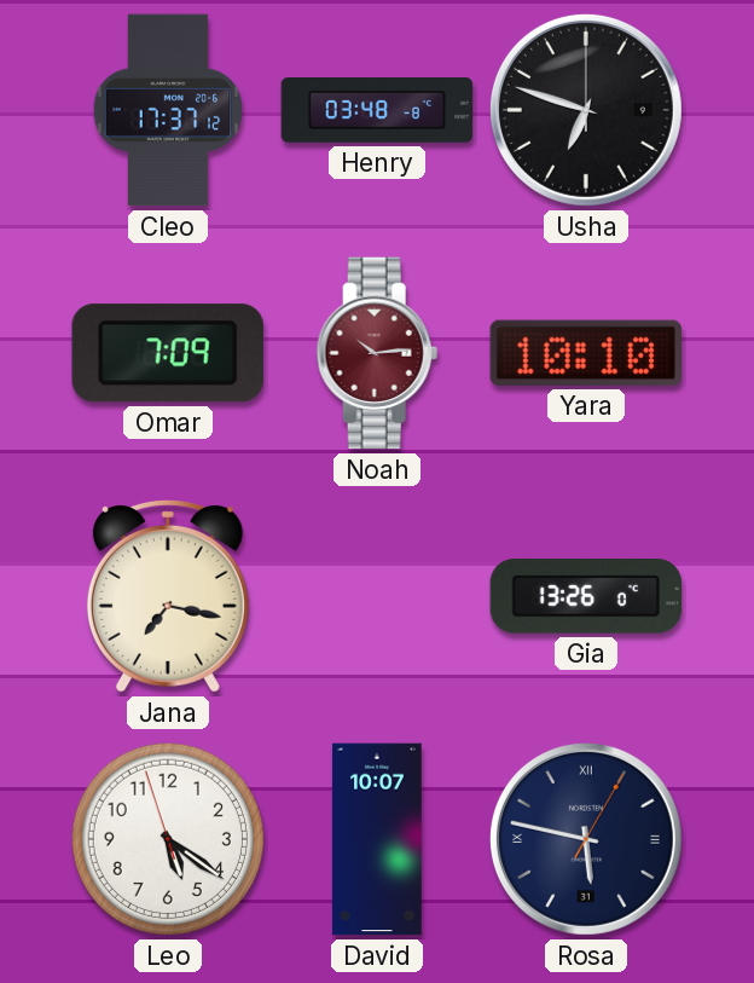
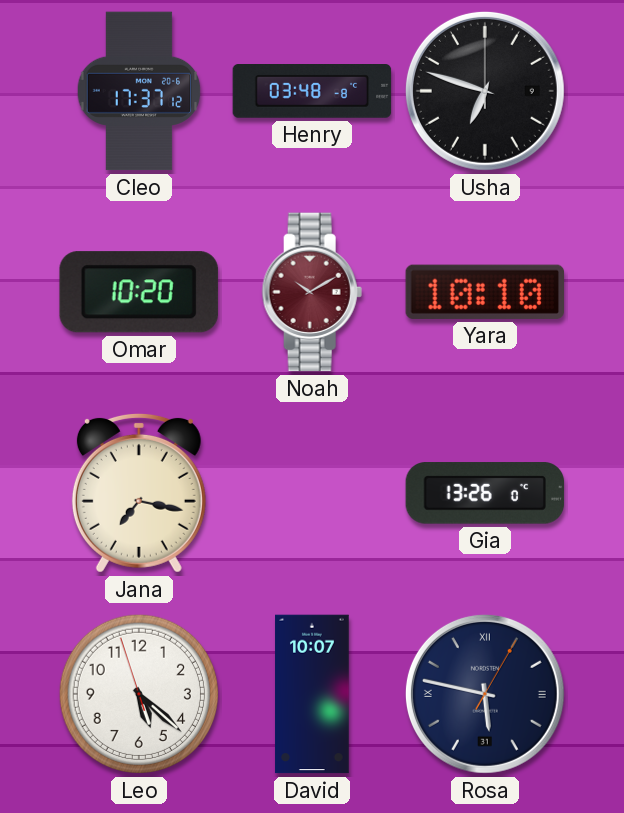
Omar: 7:09 -> 10:20
Noah: 10:14 -> 10:10
Leo: 5:20 -> 5:21
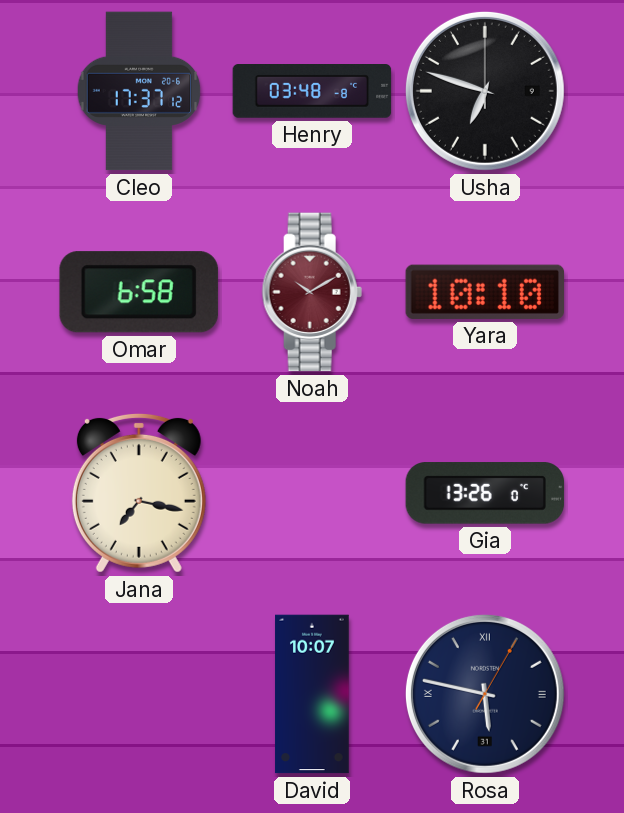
Omar: 10:20 -> 6:58
Leo: 5:21 -> none
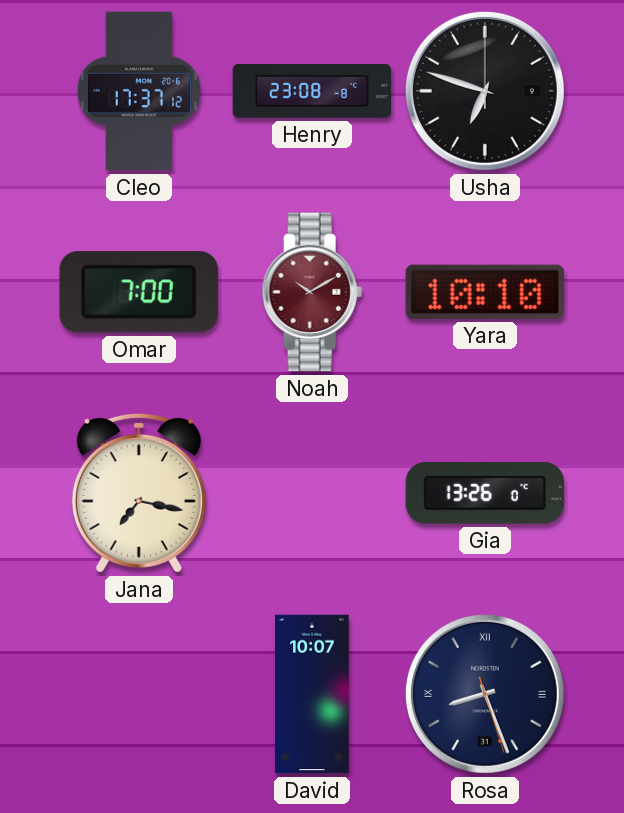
Henry: 03:48 -> 23:08
Omar: 6:58 -> 7:00
Rosa: 5:47 -> 8:26
